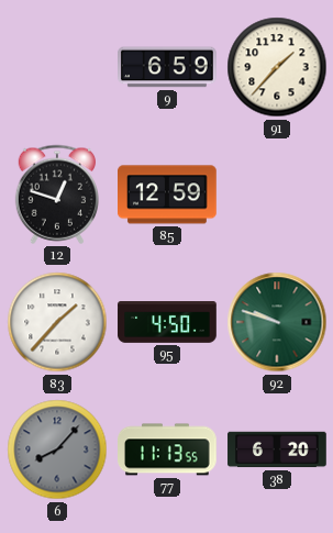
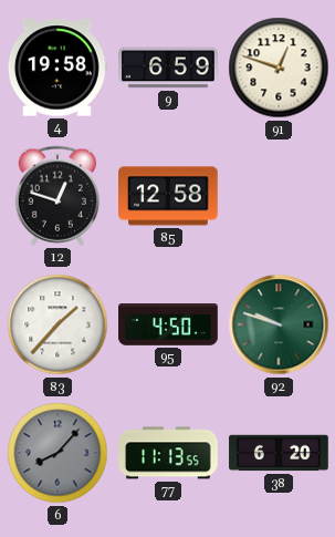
4: none -> 19:58
91: 1:37 -> 12:48
85: 12:59 -> 12:58
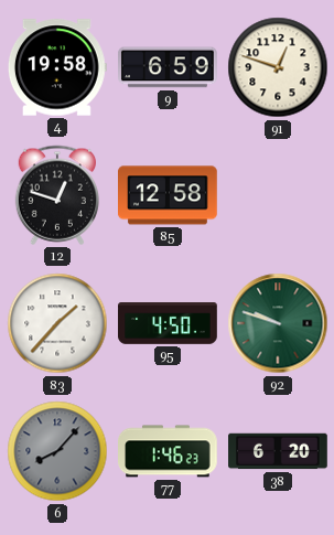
77: 11:13 -> 1:46
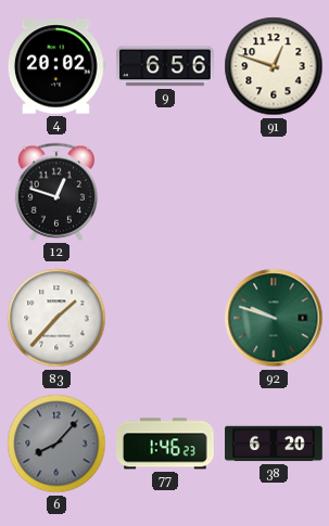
4: 19:58 -> 20:02
9: 6:59 -> 6:56
85: 12:58 -> none
95: 4:50 -> none
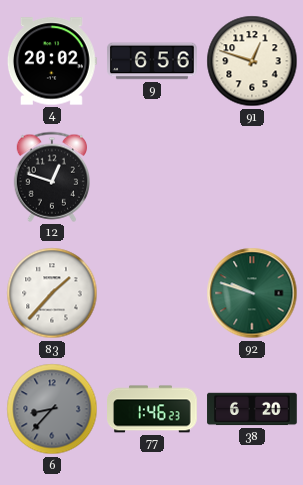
6: 8:07 -> 8:37
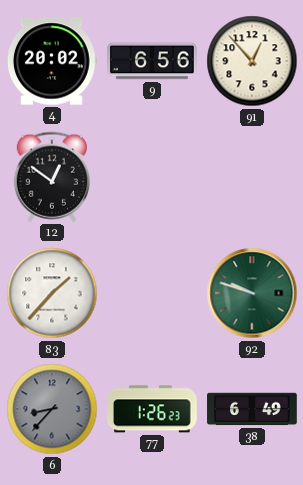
91: 12:48 -> 12:53
12: 12:48 -> 12:51
77: 1:46 -> 1:26
38: 6:20 -> 6:49
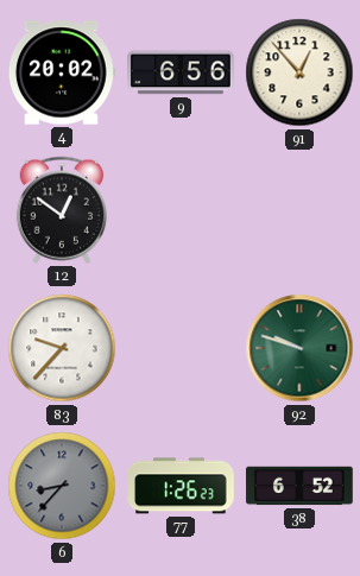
83: 1:37 -> 9:37
38: 6:49 -> 6:52
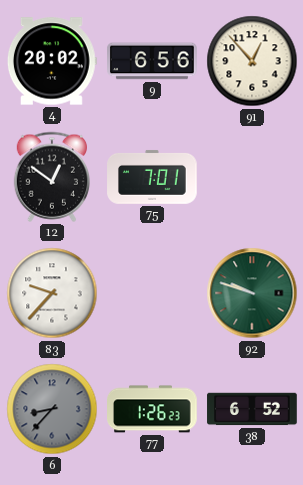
75: none -> 7:01
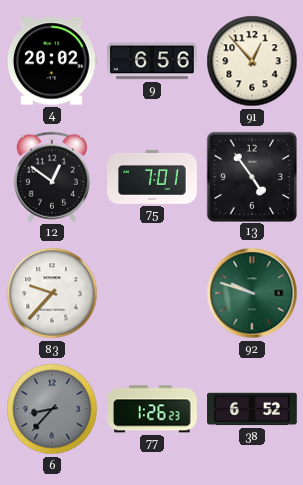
13: none -> 4:54
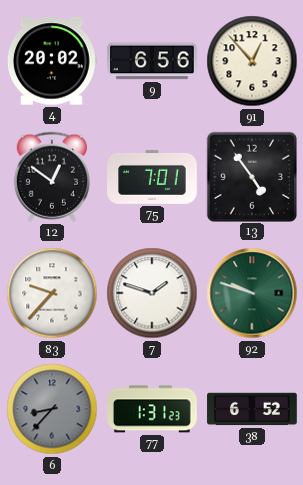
7: none -> 1:48
77: 1:26 -> 1:31
